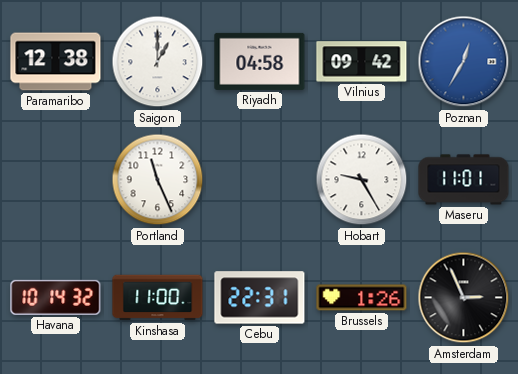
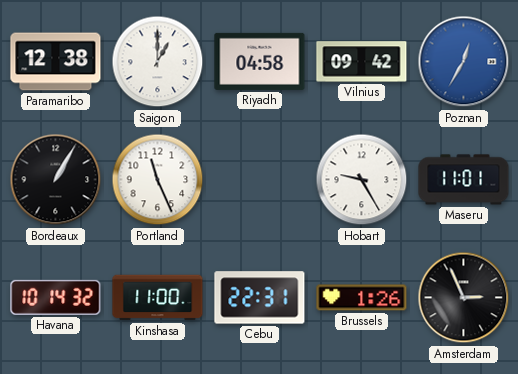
Bordeaux: none -> 1:05
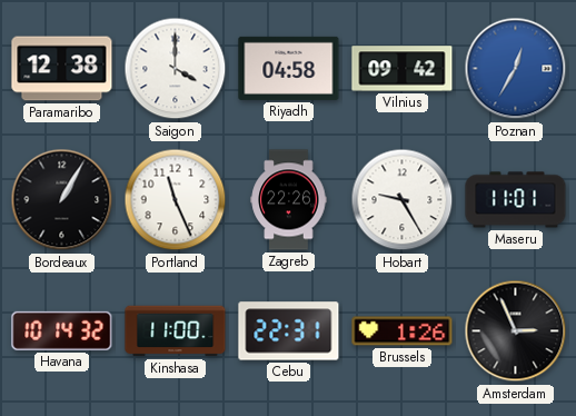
Saigon: 1:00 -> 4:00
Zagreb: none -> 22:26
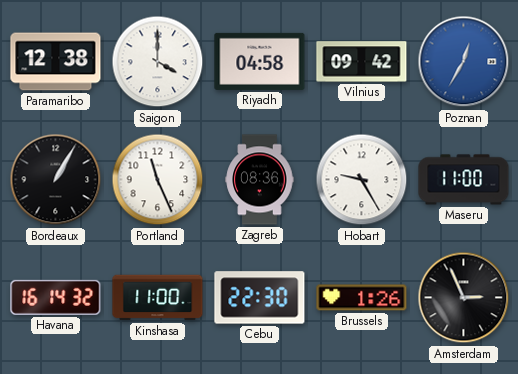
Zagreb: 22:26 -> 08:36
Maseru: 11:01 -> 11:00
Havana: 10:14 -> 16:14
Cebu: 22:31 -> 22:30
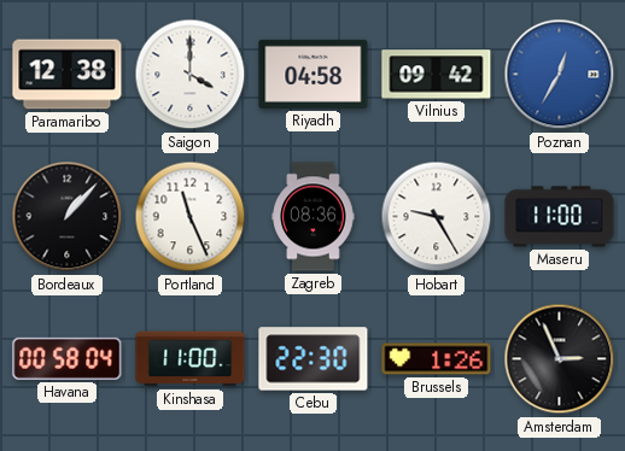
Bordeaux: 1:05 -> 1:07
Havana: 16:14 -> 00:58
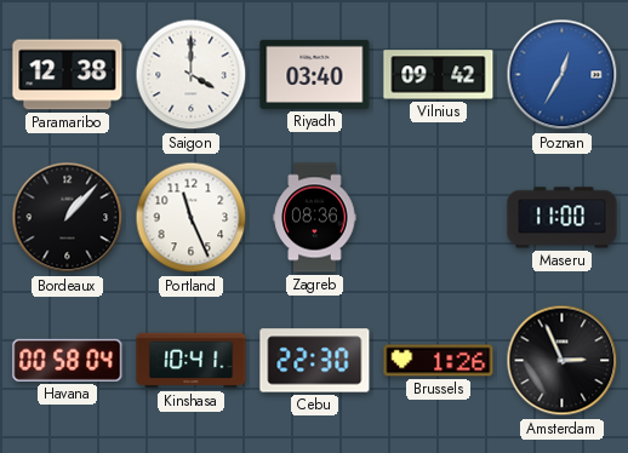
Riyadh: 04:58 -> 03:40
Hobart: 9:25 -> none
Kinshasa: 11:00 -> 10:41
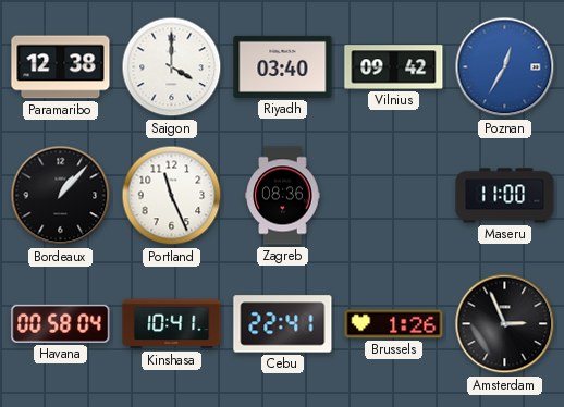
Cebu: 22:30 -> 22:41
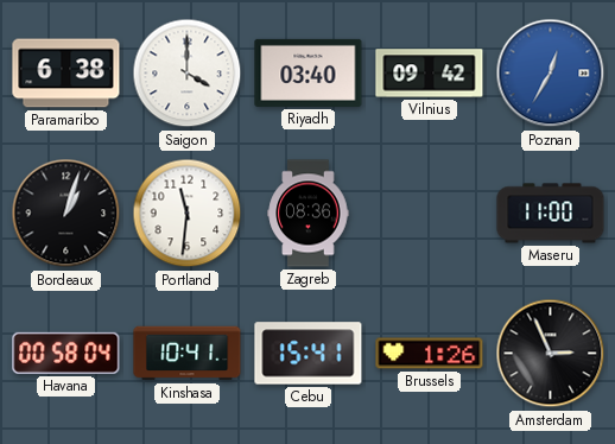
Paramaribo: 12:38 -> 6:38
Bordeaux: 1:07 -> 1:03
Portland: 11:26 -> 11:31
Cebu: 22:41 -> 15:41
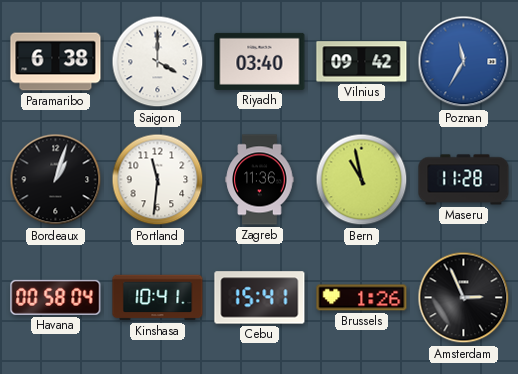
Poznan: 12:35 -> 11:35
Zagreb: 08:36 -> 11:36
Bern: none -> 10:58
Maseru: 11:00 -> 11:28
